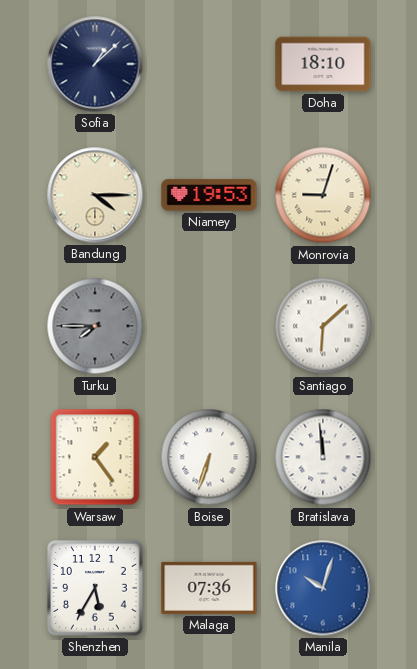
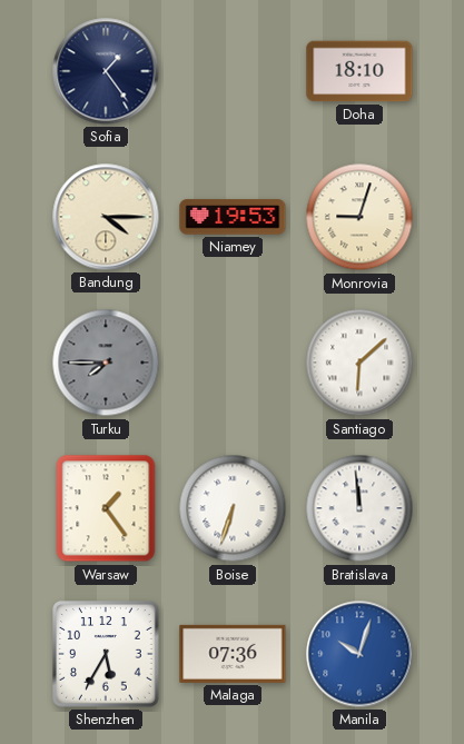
Sofia: 1:08 -> 1:24
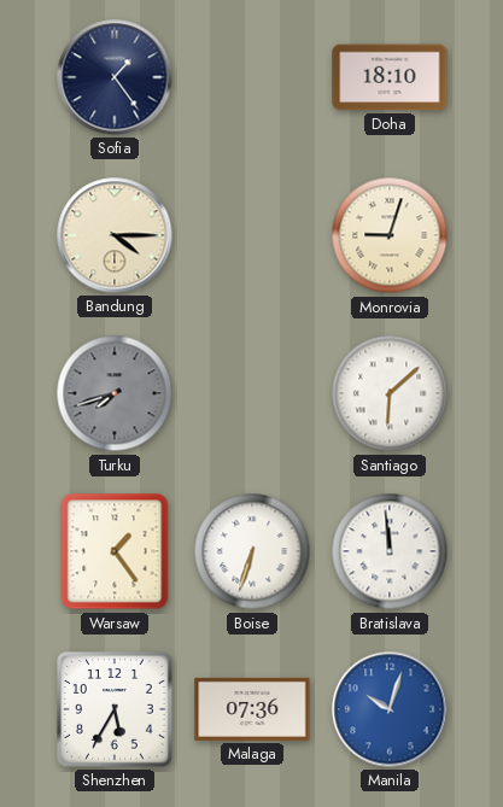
Niamey: 19:53 -> none
Turku: 7:45 -> 7:42
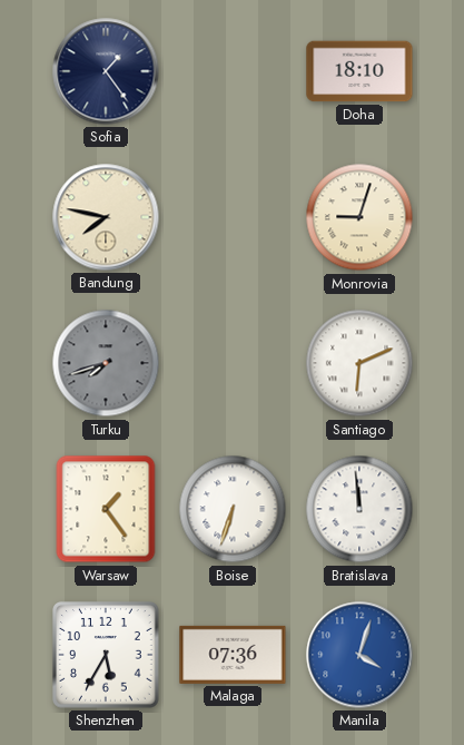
Bandung: 4:15 -> 7:47
Santiago: 6:08 -> 6:11
Manila: 10:03 -> 4:03
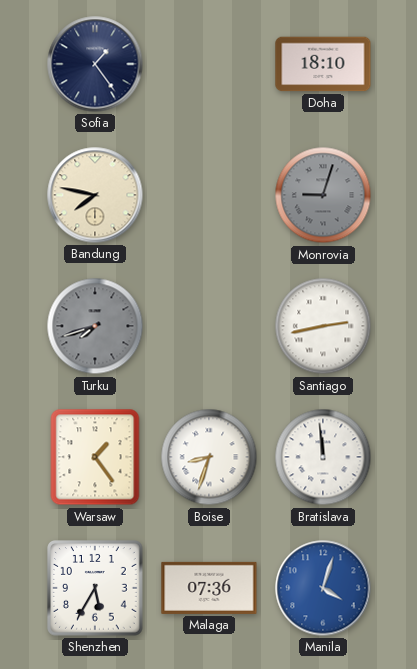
Monrovia dial: cream -> grey
Santiago: 6:11 -> 2:43
Boise: 6:33 -> 8:33
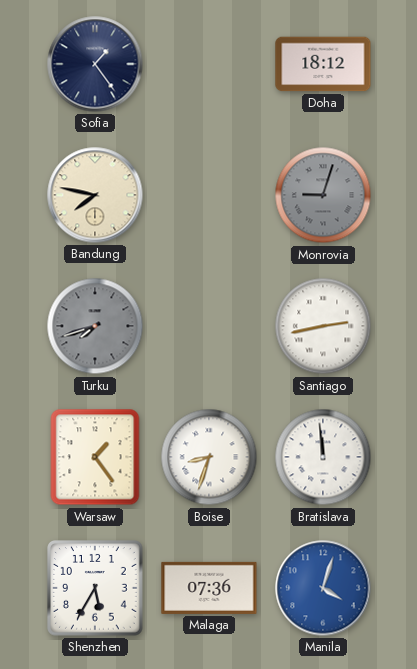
Doha: 18:10 -> 18:12
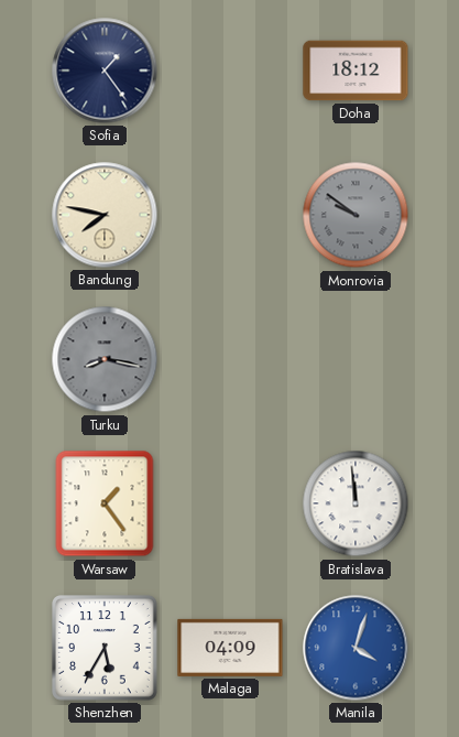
Monrovia: 9:03 -> 9:51
Turku: 7:42 -> 8:17
Santiago: 2:43 -> none
Boise: 8:33 -> none
Malaga: 07:36 -> 04:09
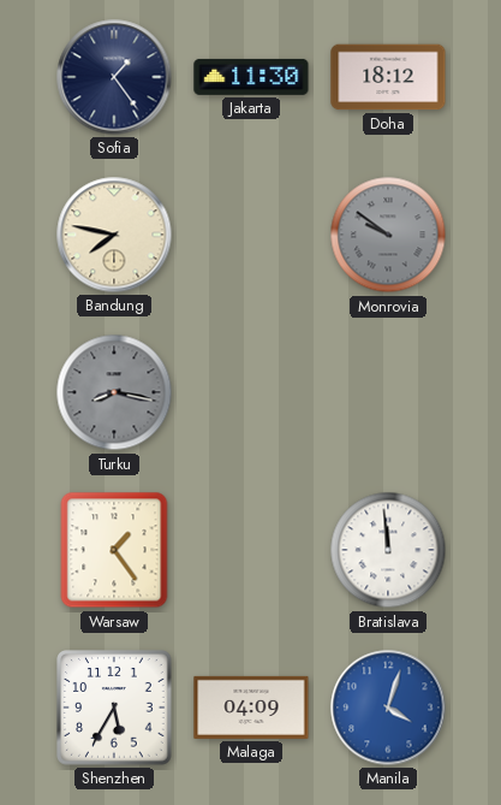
Jakarta: none -> 11:30
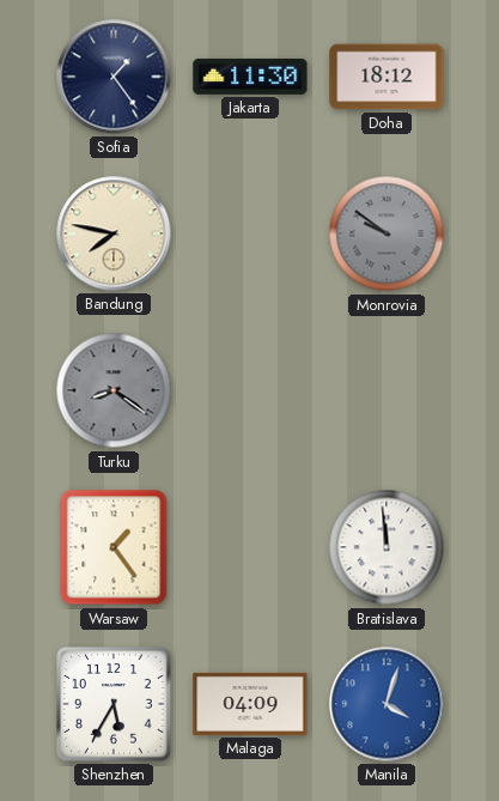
Turku: 8:17 -> 8:21
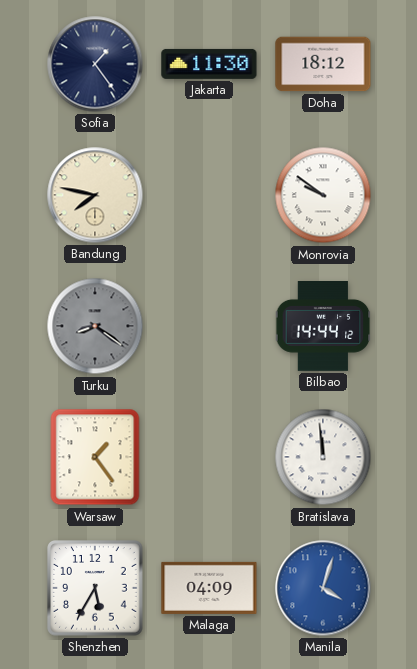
Monrovia dial: grey -> white
Bilbao: none -> 14:44
